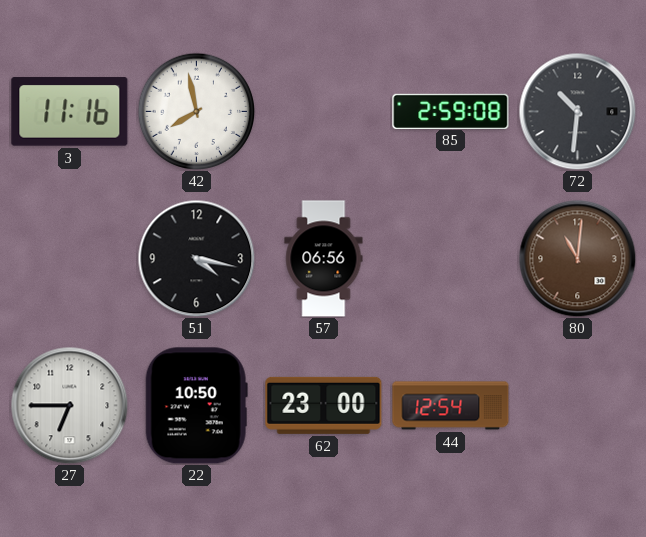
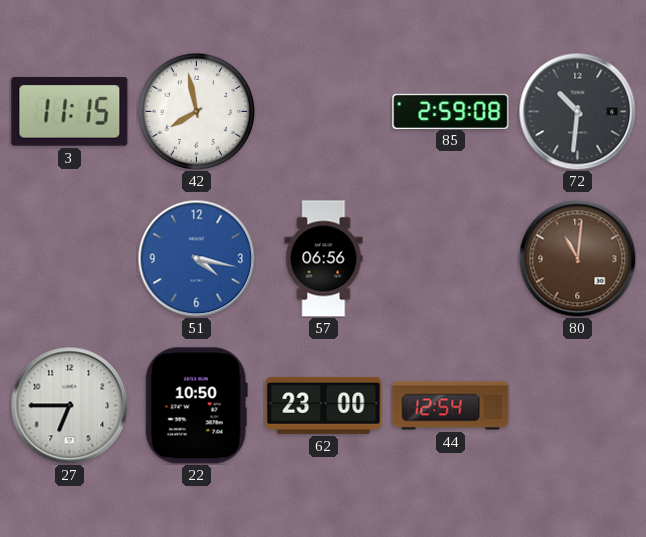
3: 11:16 -> 11:15
51 dial: black -> blue
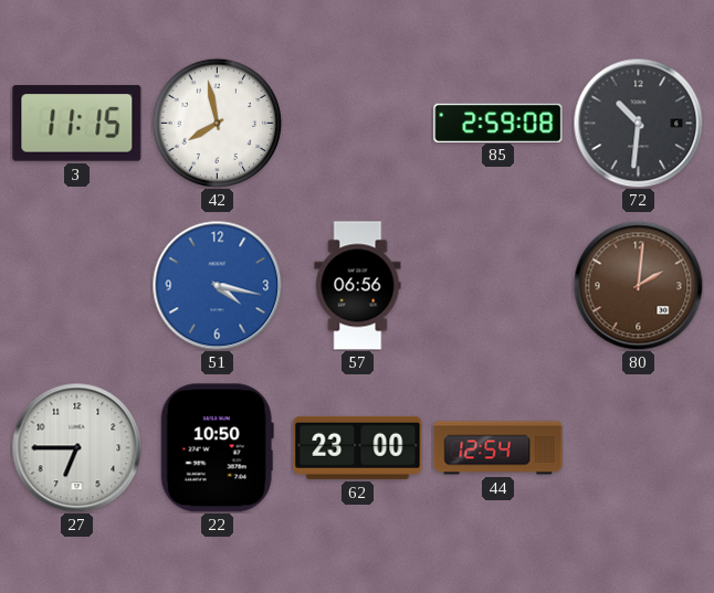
80: 11:01 -> 2:01
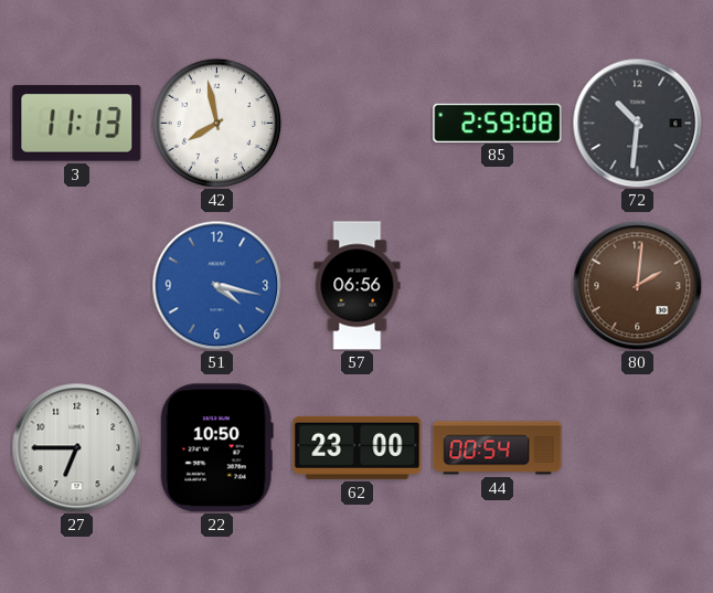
3: 11:15 -> 11:13
44: 12:54 -> 00:54
